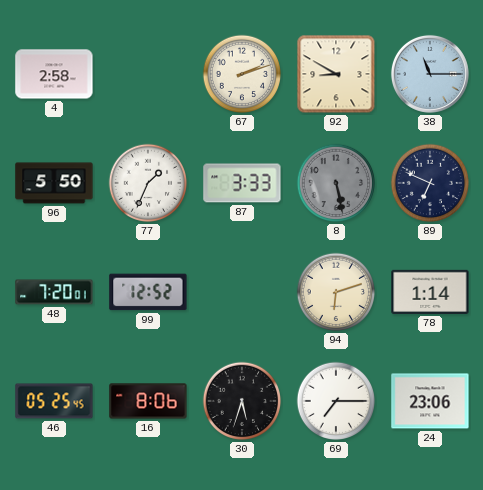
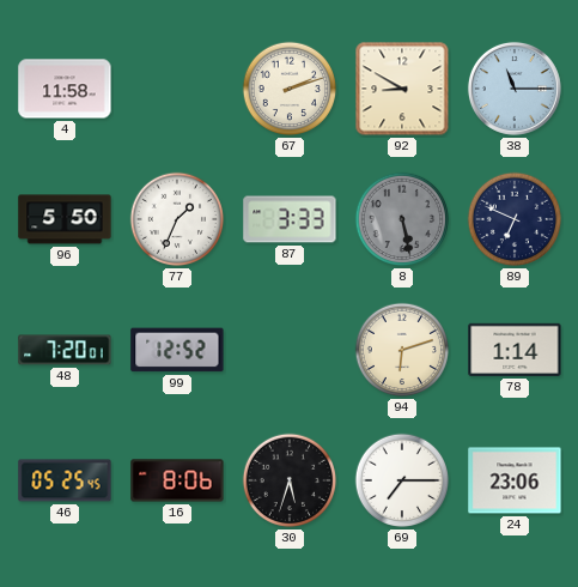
4: 2:58 -> 11:58
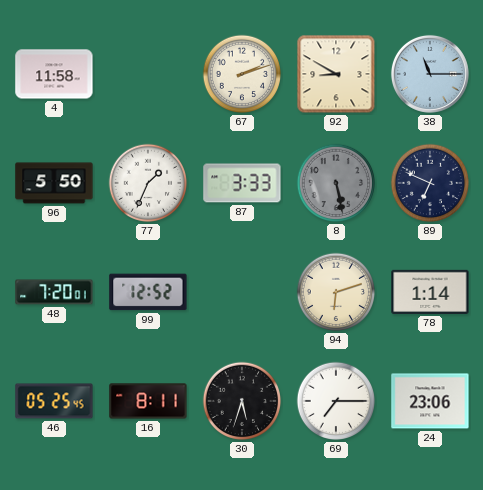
16: 8:06 -> 8:11
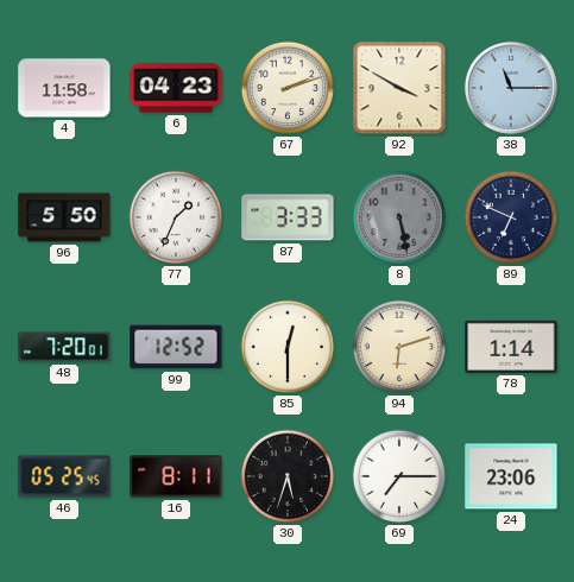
6: none -> 04:23
92: 8:50 -> 3:50
85: none -> 12:30
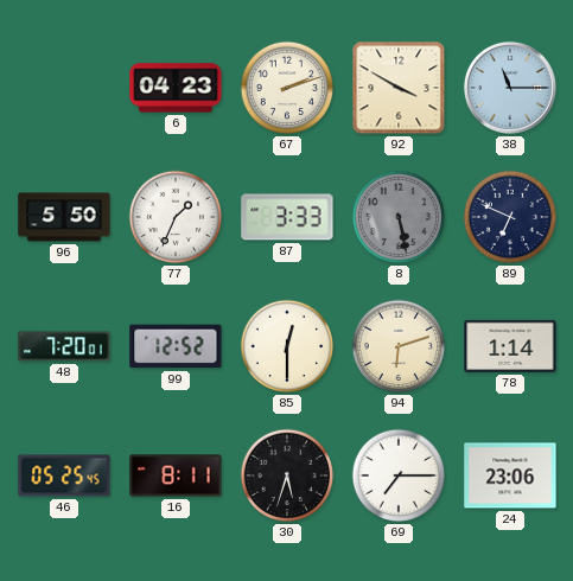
4: 11:58 -> none
